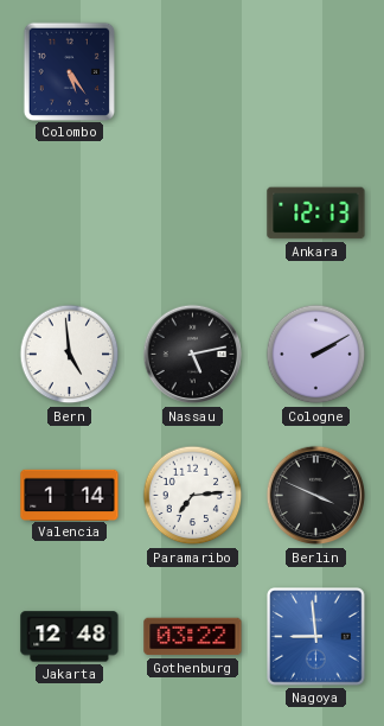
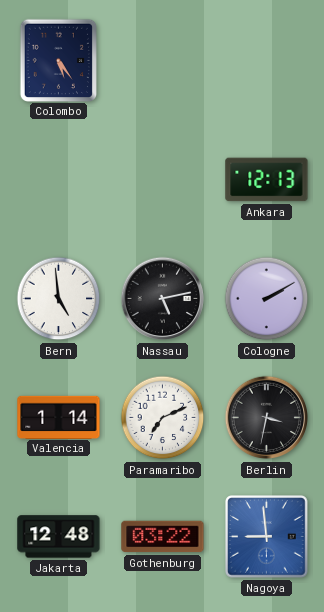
Paramaribo: 7:14 -> 7:11
Berlin: 3:49 -> 3:32
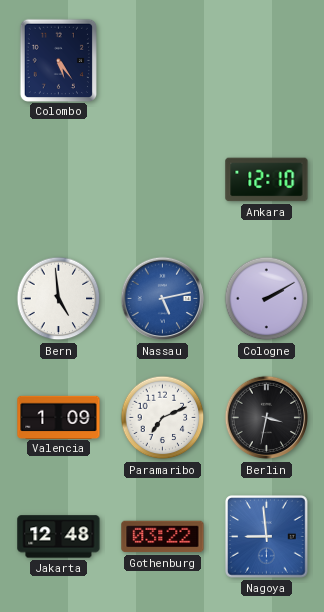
Ankara: 12:13 -> 12:10
Nassau dial: black -> blue
Valencia: 1:14 -> 1:09
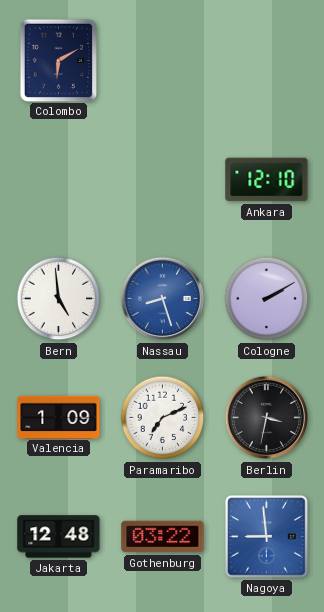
Colombo: 5:24 -> 6:10
Nassau: 5:13 -> 8:27
